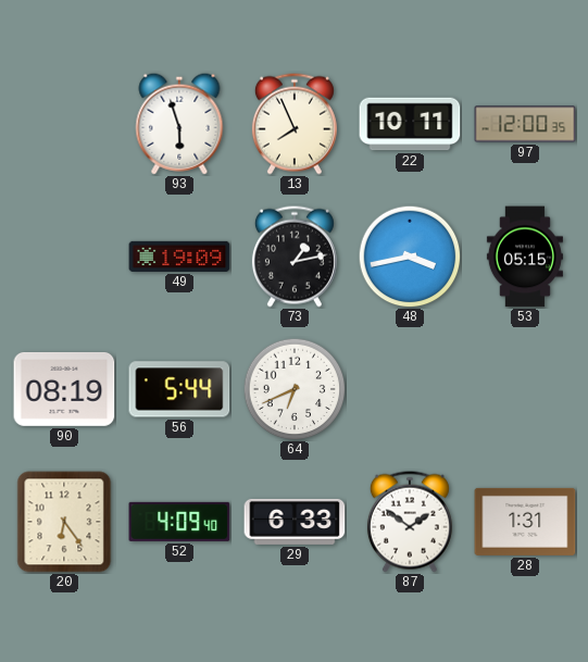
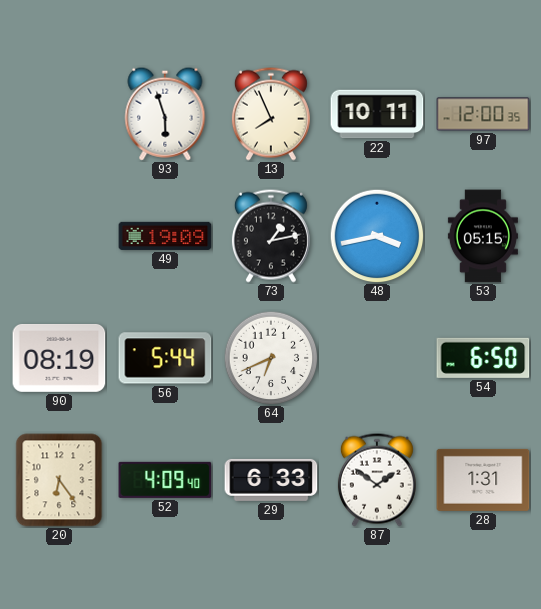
54: none -> 6:50
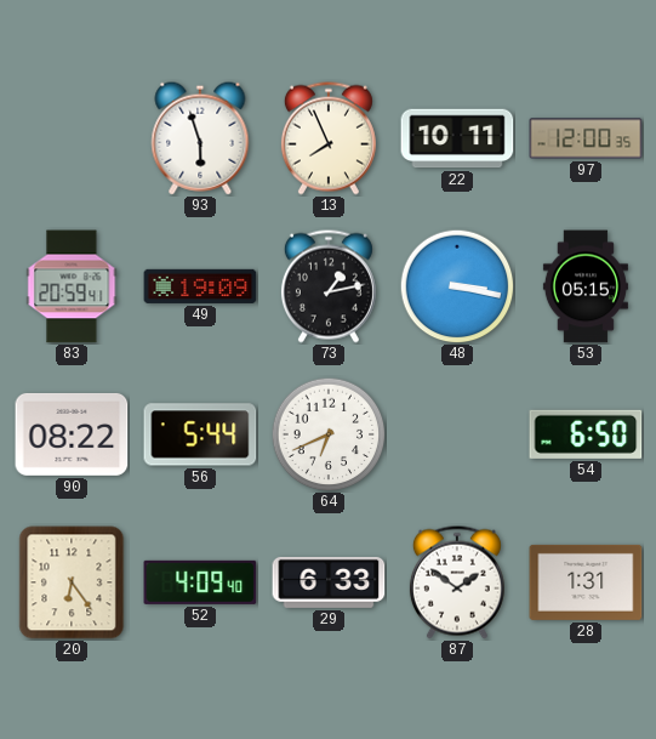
83: none -> 20:59
48: 3:43 -> 3:17
90: 08:19 -> 08:22
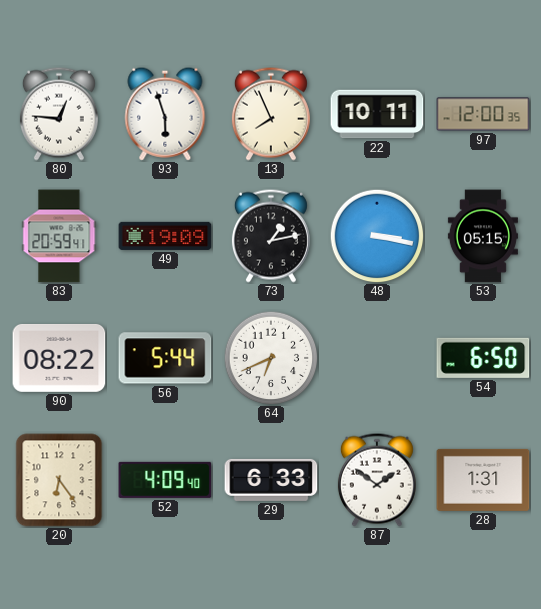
80: none -> 12:46
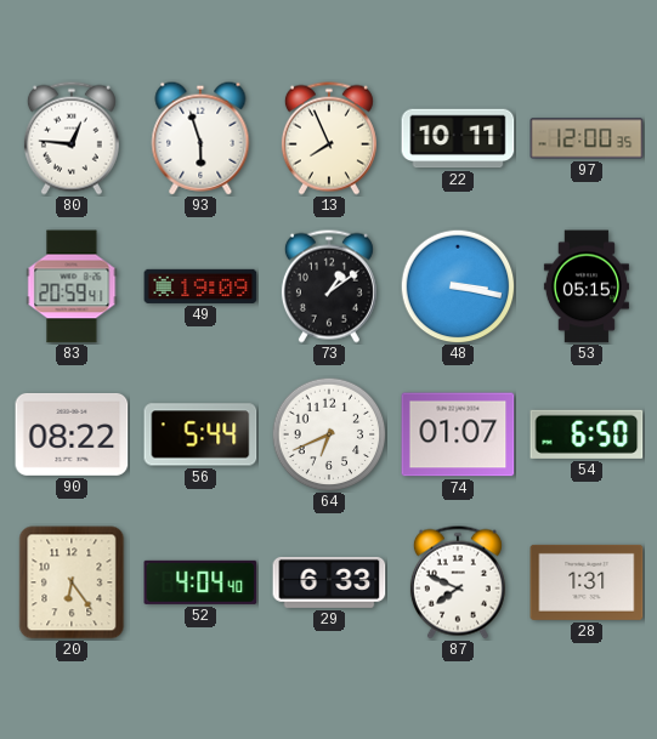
73: 1:13 -> 1:09
74: none -> 01:07
52: 4:09 -> 4:04
87: 1:51 -> 7:49
